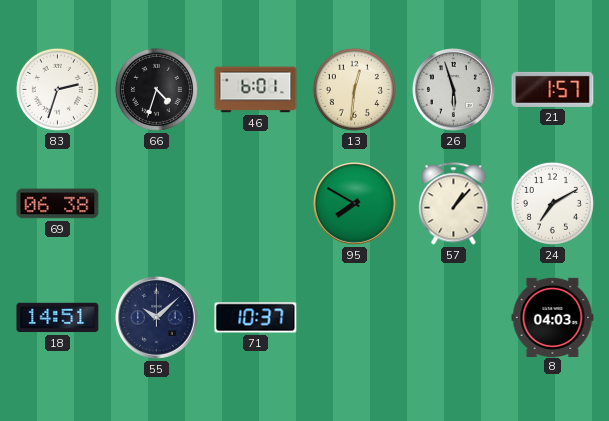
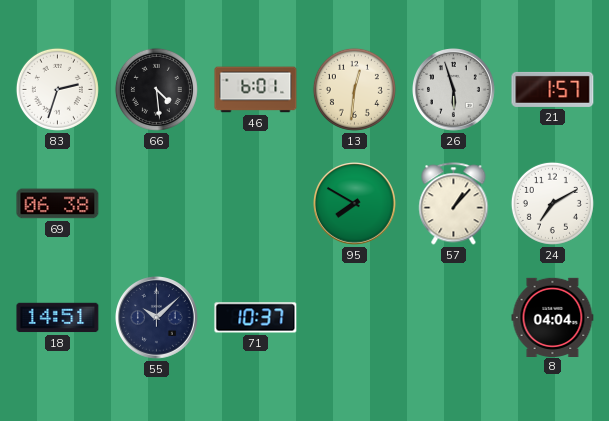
66: 4:33 -> 4:29
8: 04:03 -> 04:04
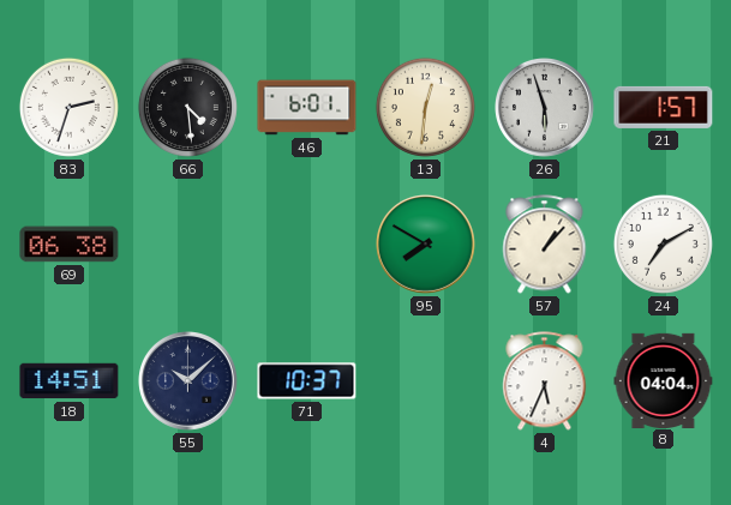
4: none -> 5:34
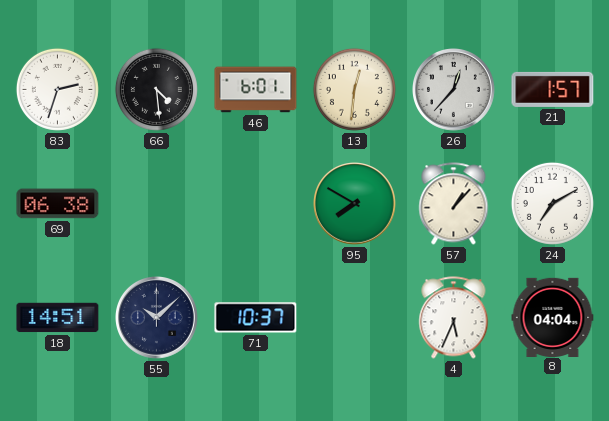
26: 5:57 -> 12:37
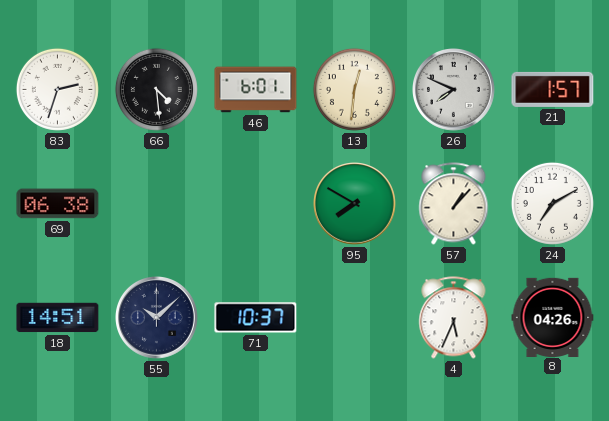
26: 12:37 -> 7:49
8: 04:04 -> 04:26
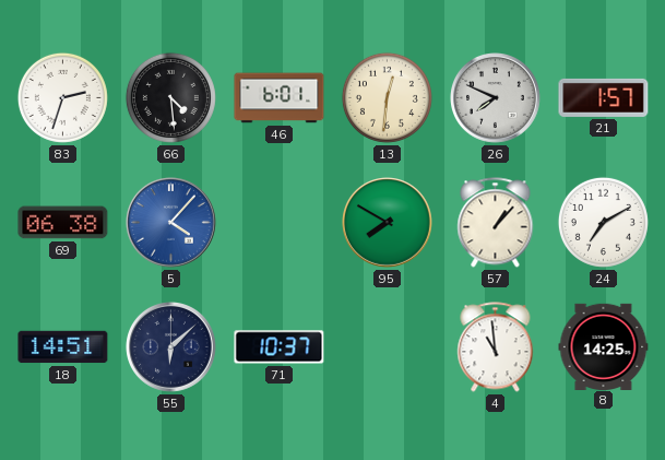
5: none -> 4:07
55: 10:08 -> 6:08
4: 5:34 -> 10:59
8: 04:26 -> 14:25
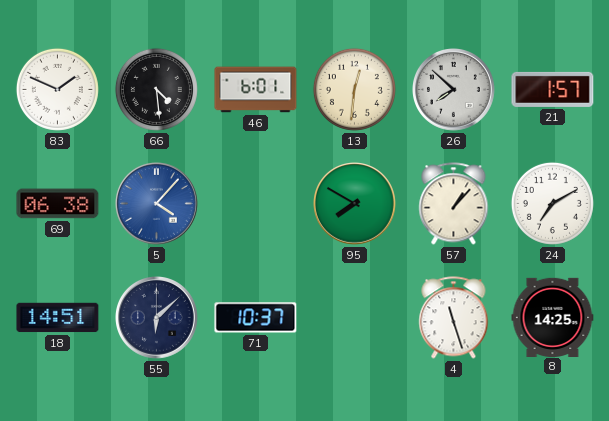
83: 2:33 -> 1:49
26: 7:49 -> 7:52
4: 10:59 -> 11:27
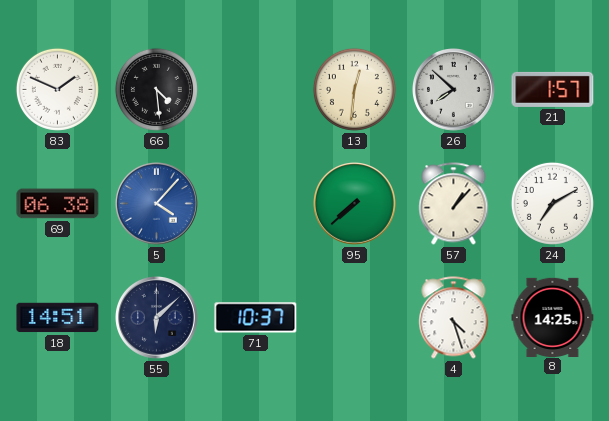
46: 6:01 -> none
95: 7:50 -> 7:38
4: 11:27 -> 4:27
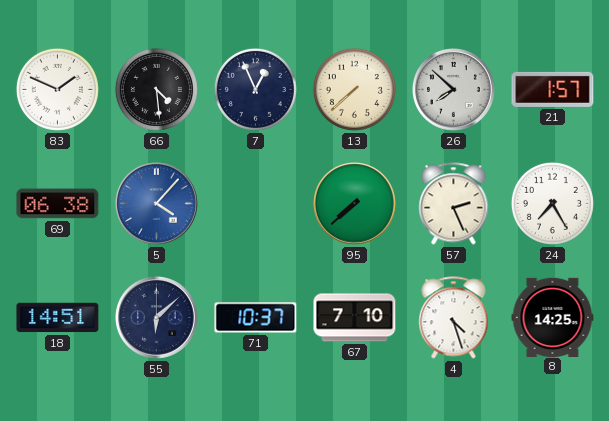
7: none -> 12:56
13: 12:31 -> 7:38
57: 1:07 -> 2:26
24: 7:10 -> 7:25
67: none -> 7:10
